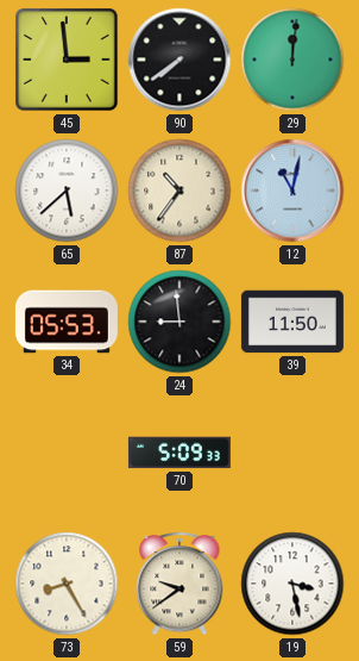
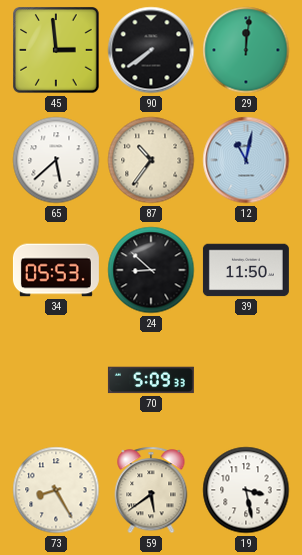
24: 8:59 -> 8:52
59: 9:39 -> 5:39
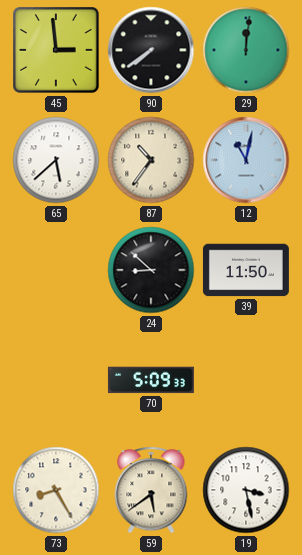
34: 05:53 -> none
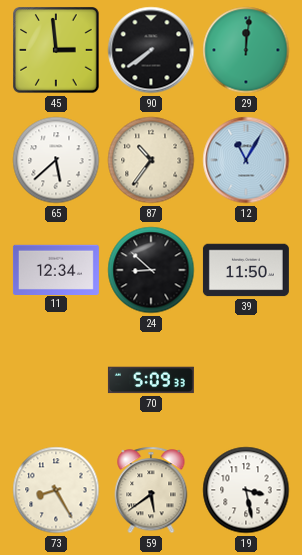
12: 11:02 -> 11:05
11: none -> 12:34
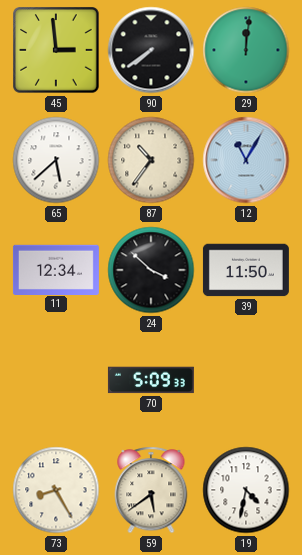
24: 8:52 -> 3:52
19: 3:28 -> 4:32
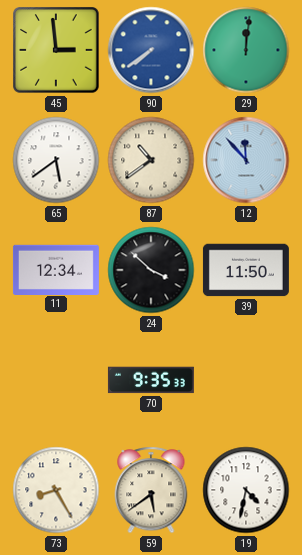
90 dial: black -> blue
65: 5:38 -> 5:39
87: 10:36 -> 10:39
12: 11:05 -> 11:53
70: 5:09 -> 9:35
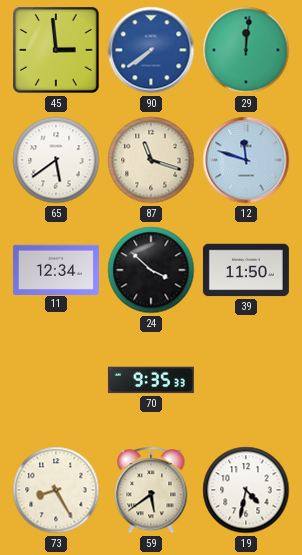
87: 10:39 -> 11:18
12: 11:53 -> 11:48
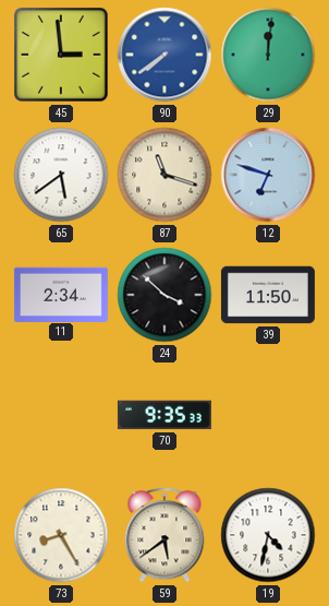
12: 11:48 -> 6:48
11: 12:34 -> 2:34
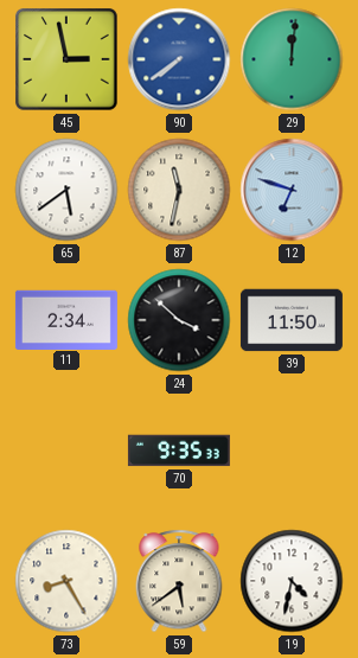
45: 2:59 -> 2:58
87: 11:18 -> 11:32
